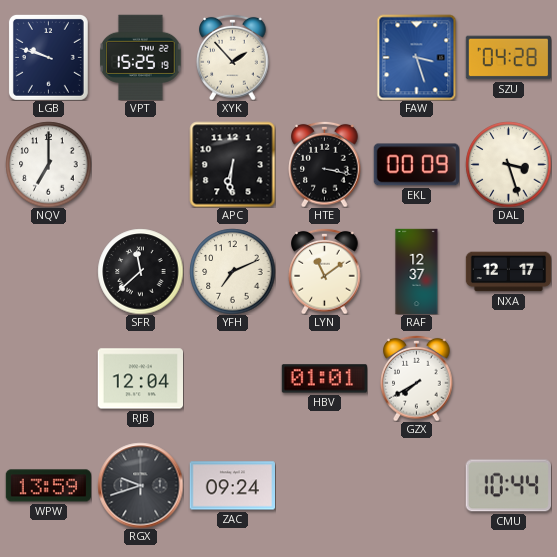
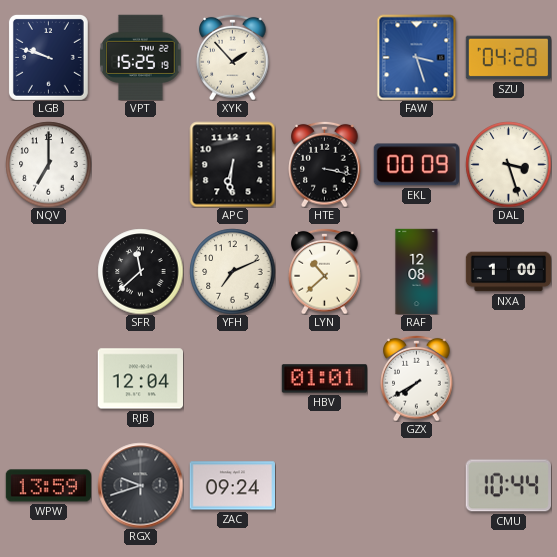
LYN: 11:09 -> 10:38
RAF: 12:37 -> 12:08
NXA: 12:17 -> 1:00
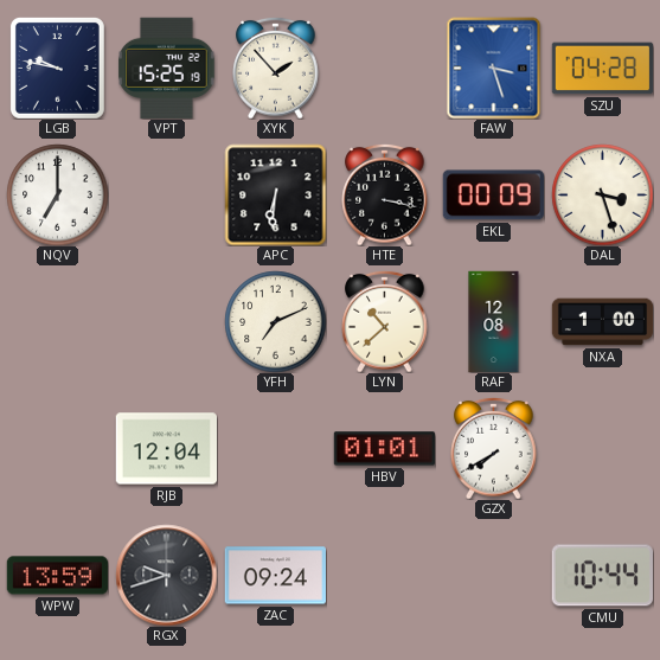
LGB: 9:48 -> 9:47
SFR: 11:38 -> none
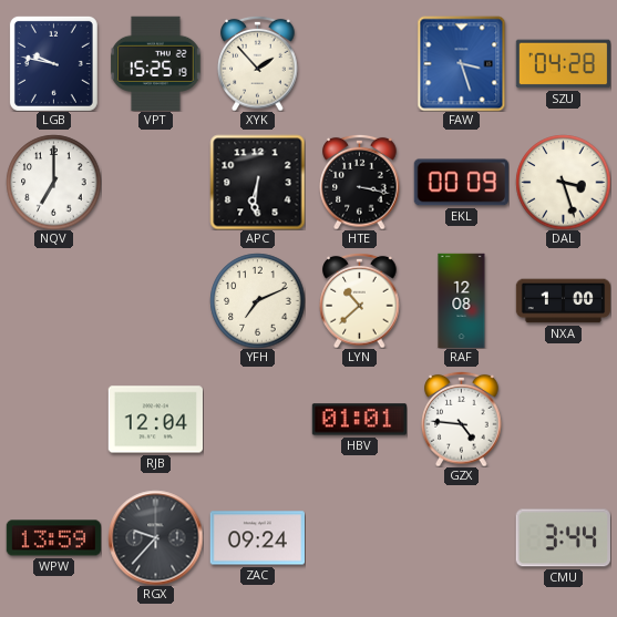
GZX: 7:40 -> 4:46
RGX: 9:42 -> 9:37
CMU: 10:44 -> 3:44
